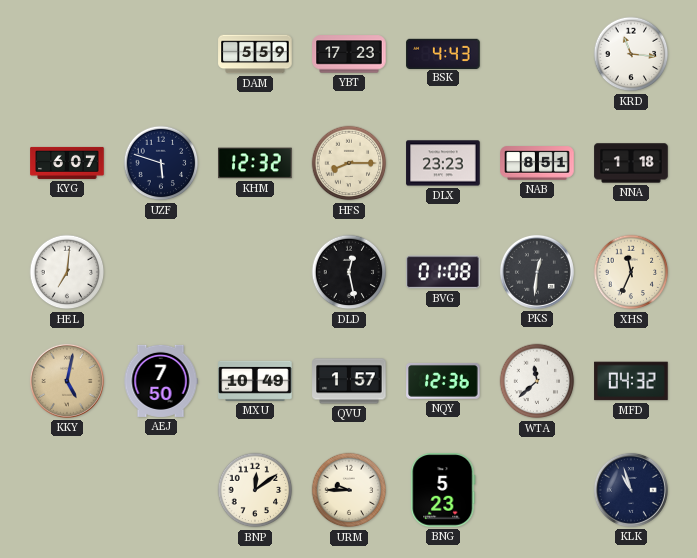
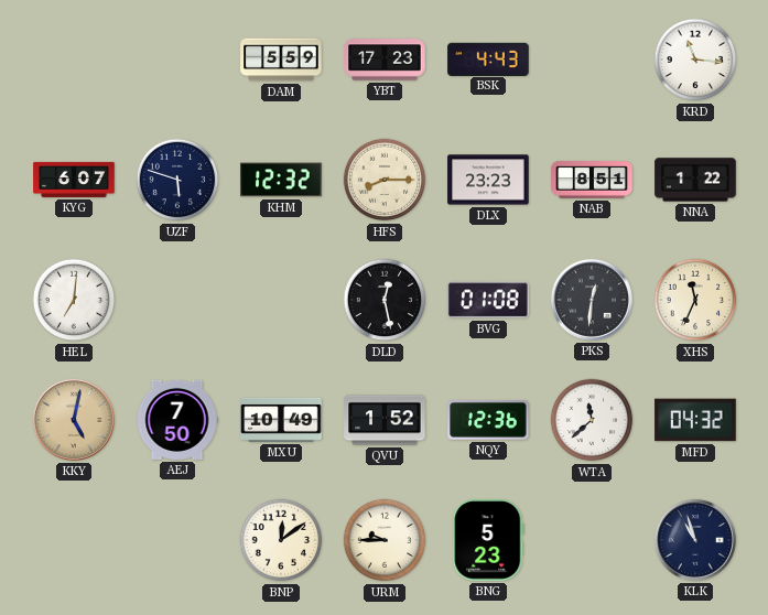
NNA: 1:18 -> 1:22
QVU: 1:57 -> 1:52
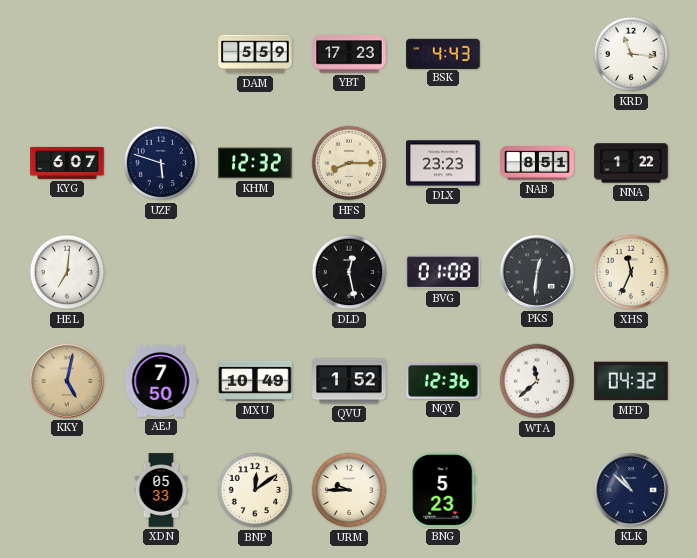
XDN: none -> 05:33
KLK: 10:57 -> 10:52
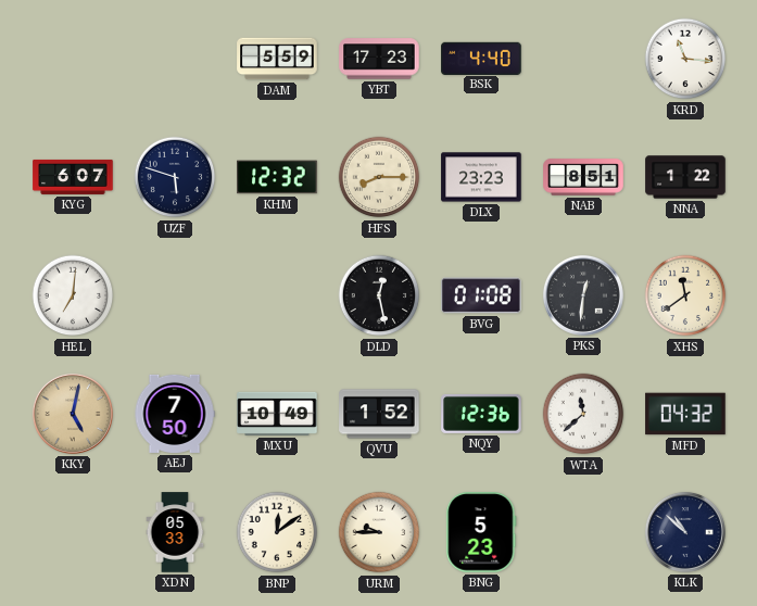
BSK: 4:43 -> 4:40
XHS: 11:34 -> 11:39
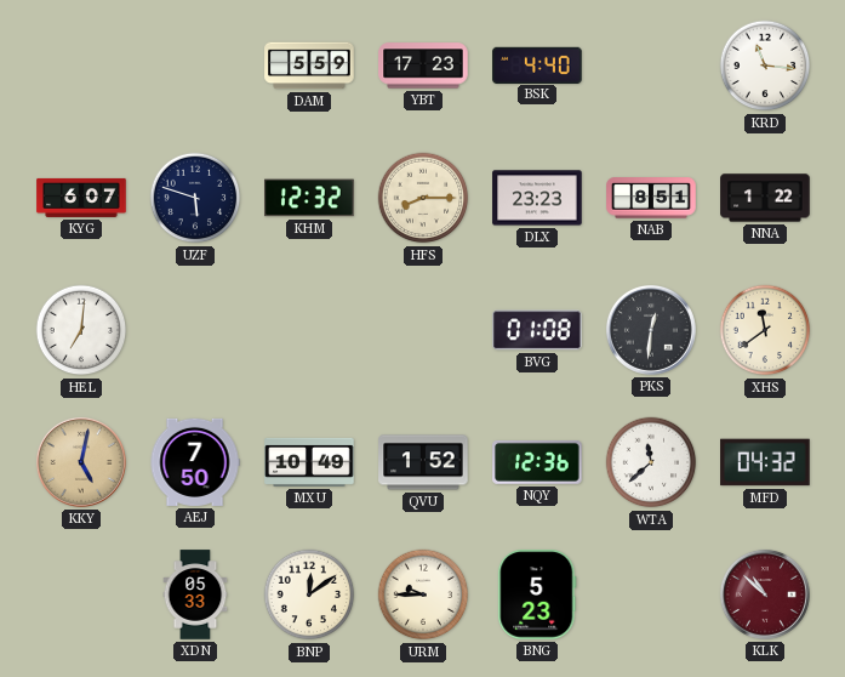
DLD: 12:28 -> none
KLK dial: navy -> burgundy
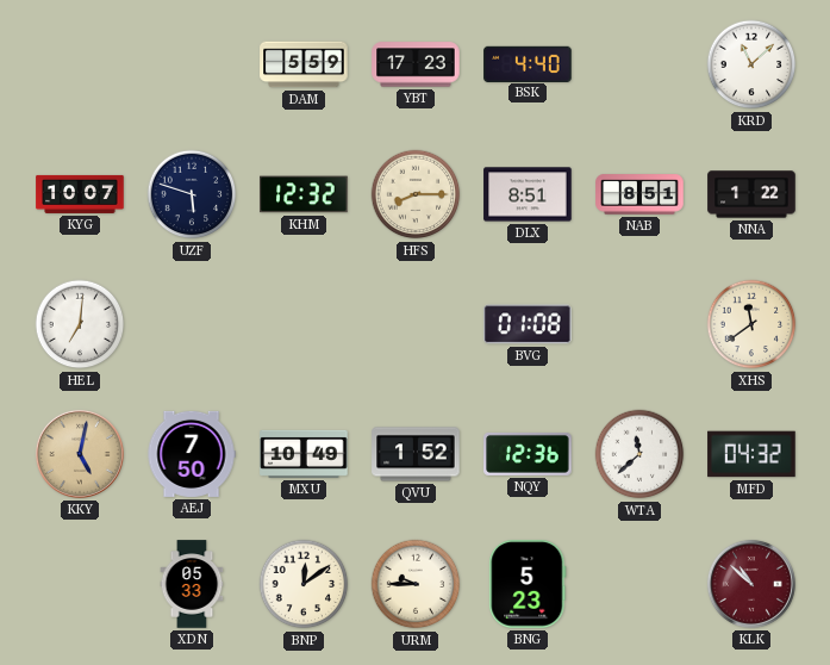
KRD: 11:16 -> 11:08
KYG: 6:07 -> 10:07
DLX: 23:23 -> 8:51
PKS: 12:31 -> none
